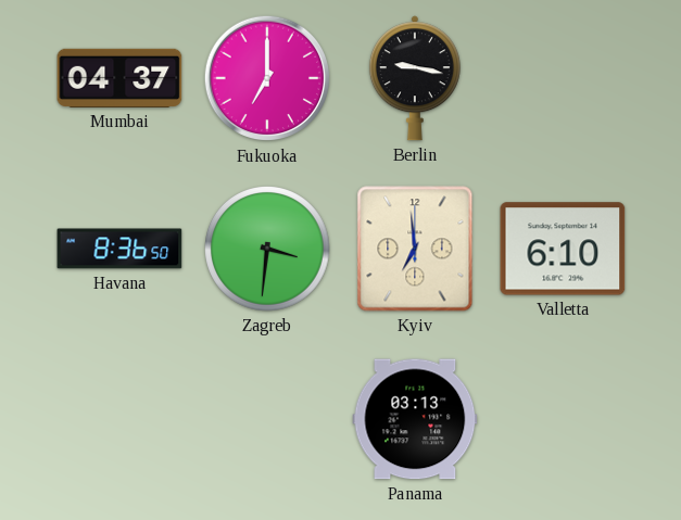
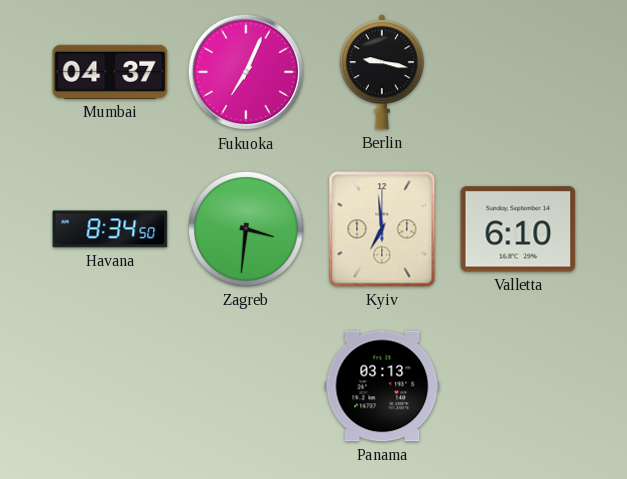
Fukuoka: 7:00 -> 7:04
Havana: 8:36 -> 8:34
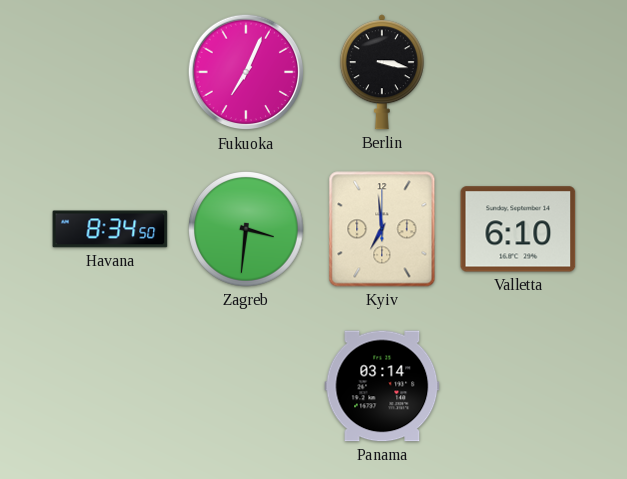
Mumbai: 04:37 -> none
Berlin: 9:17 -> 3:17
Panama: 03:13 -> 03:14
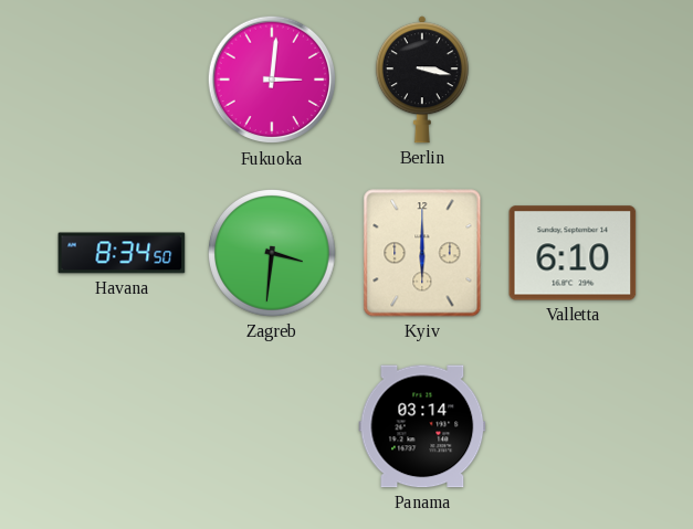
Fukuoka: 7:04 -> 3:01
Kyiv: 6:59 -> 6:00
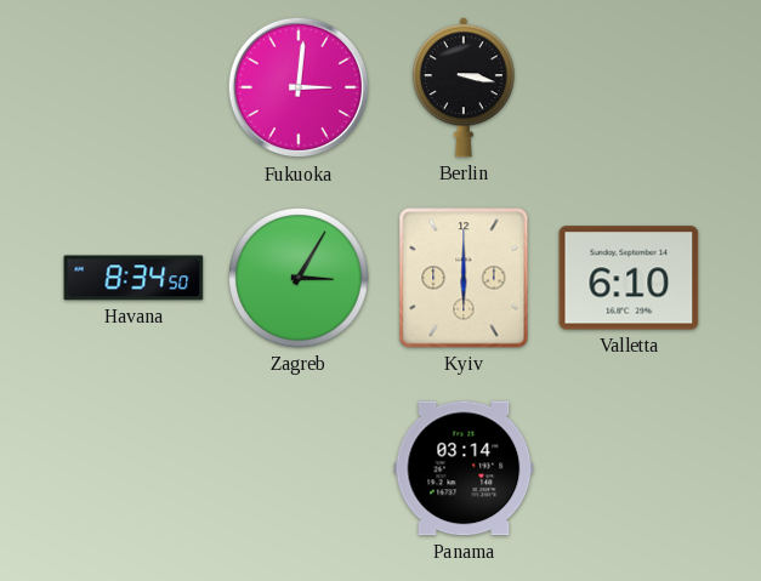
Zagreb: 3:31 -> 3:05
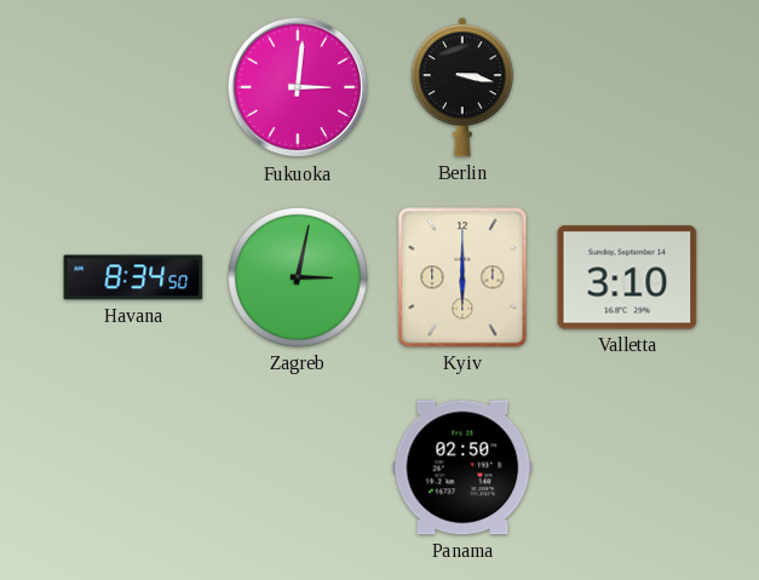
Zagreb: 3:05 -> 3:02
Valletta: 6:10 -> 3:10
Panama: 03:14 -> 02:50
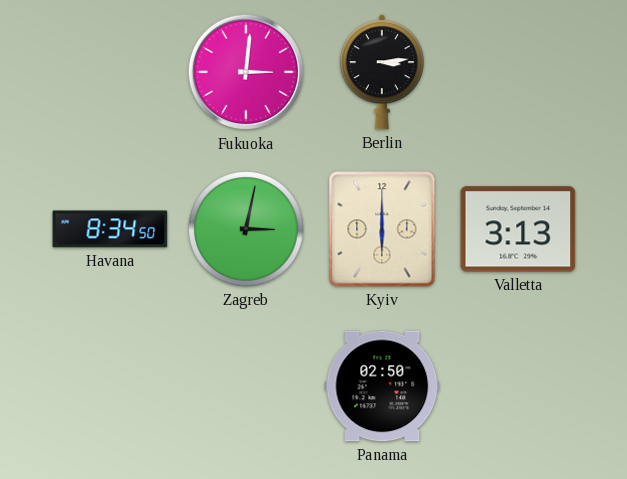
Berlin: 3:17 -> 3:14
Valletta: 3:10 -> 3:13
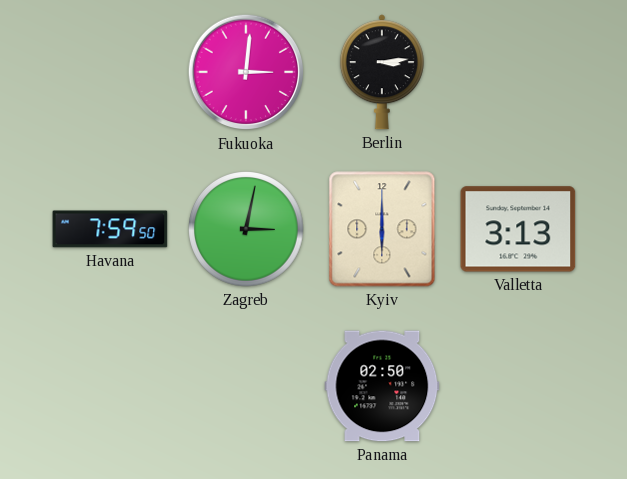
Havana: 8:34 -> 7:59
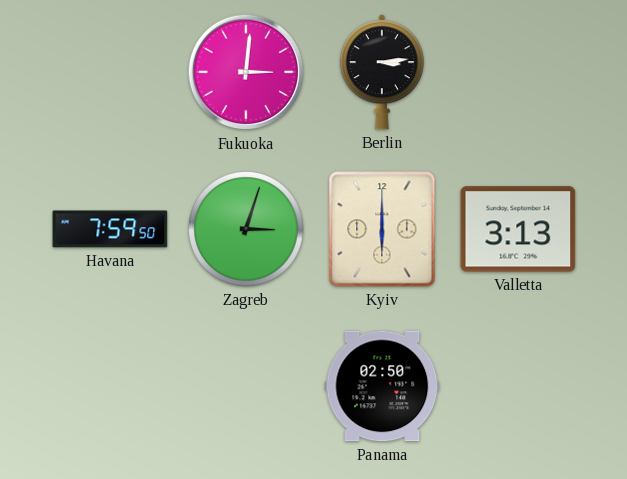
Zagreb: 3:02 -> 3:03
